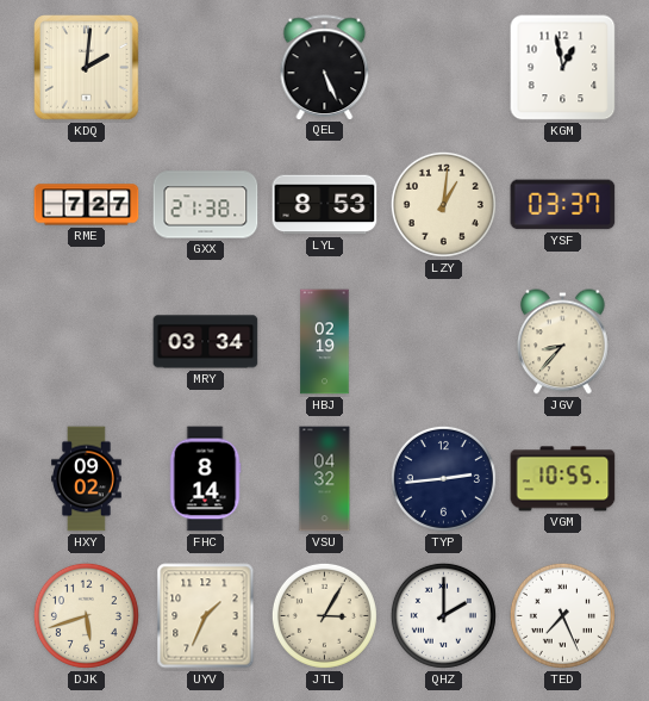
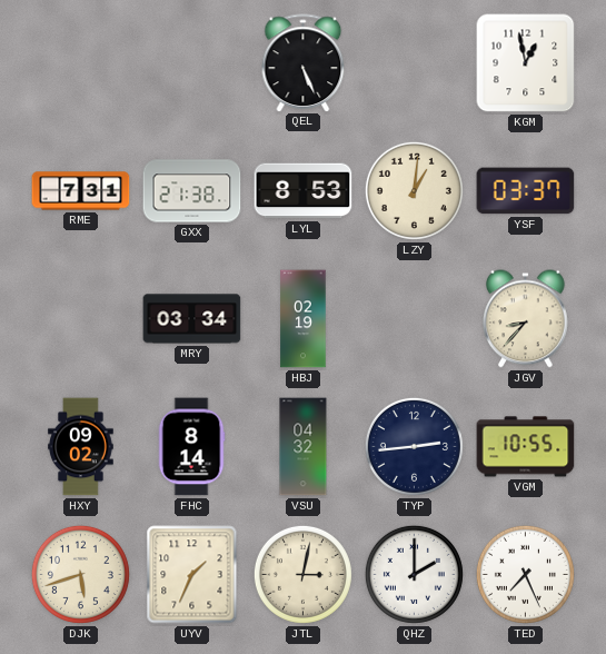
KDQ: 2:01 -> none
RME: 7:27 -> 7:31
JTL: 3:05 -> 3:02
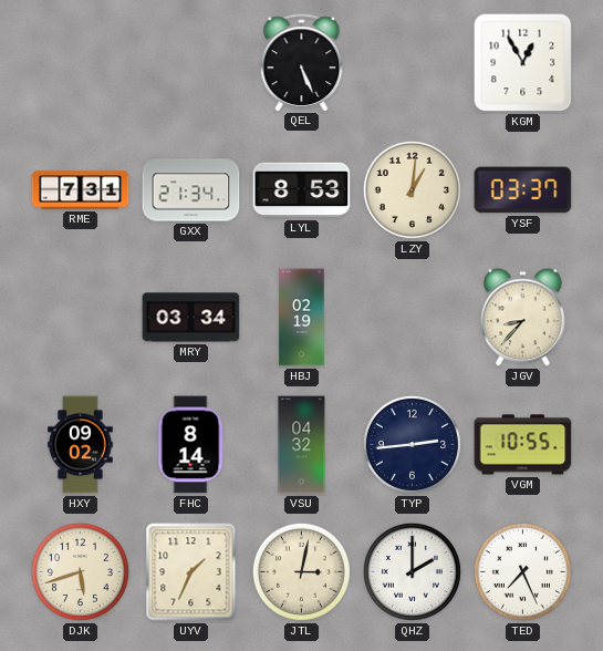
KGM: 12:58 -> 12:55
GXX: 21:38 -> 21:34
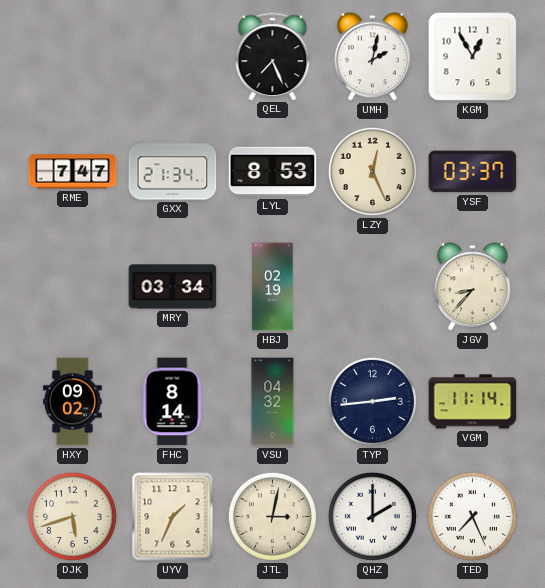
QEL: 5:26 -> 7:26
UMH: none -> 2:02
RME: 7:31 -> 7:47
LZY: 1:01 -> 12:26
VGM: 10:55 -> 11:14
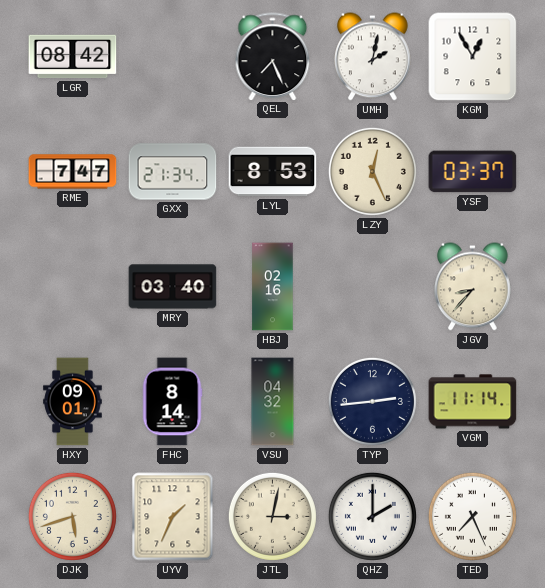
LGR: none -> 08:42
MRY: 03:34 -> 03:40
HBJ: 02:19 -> 02:16
HXY: 09:02 -> 09:01
